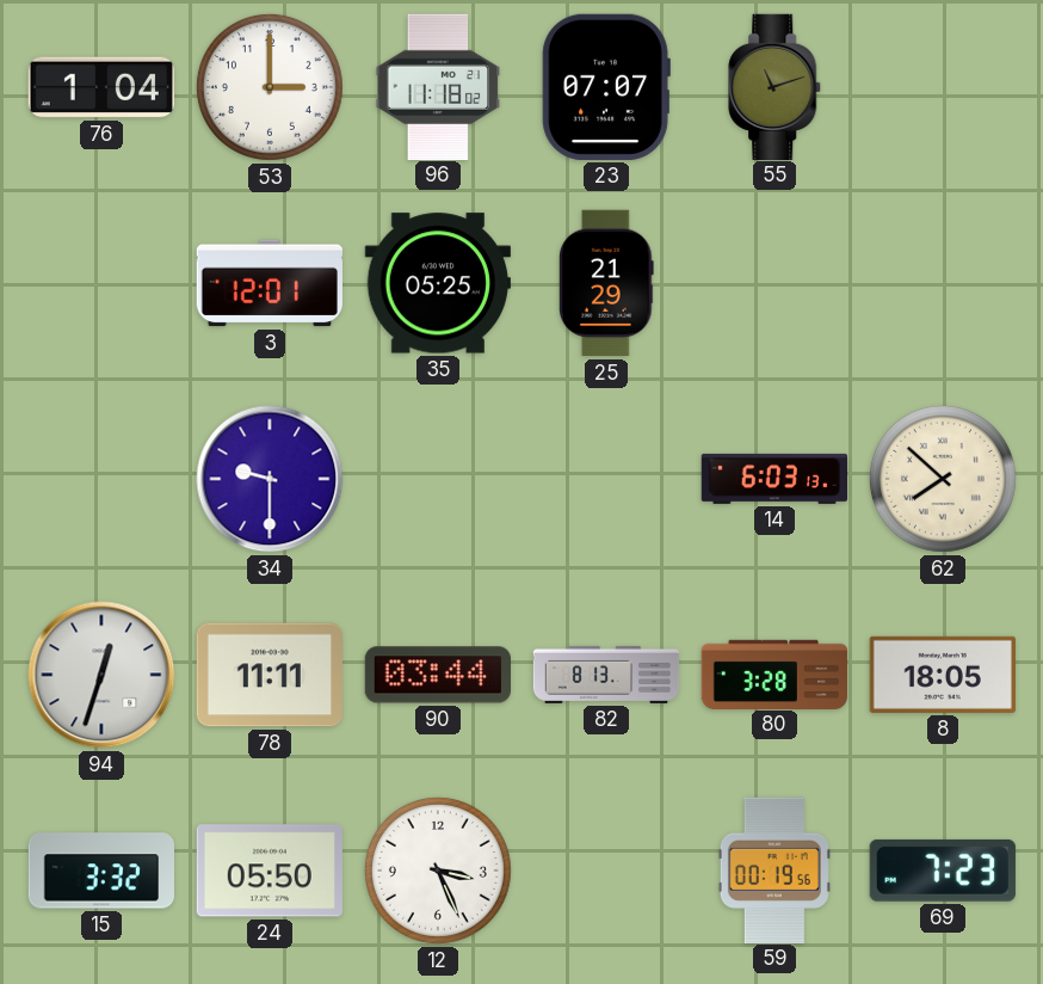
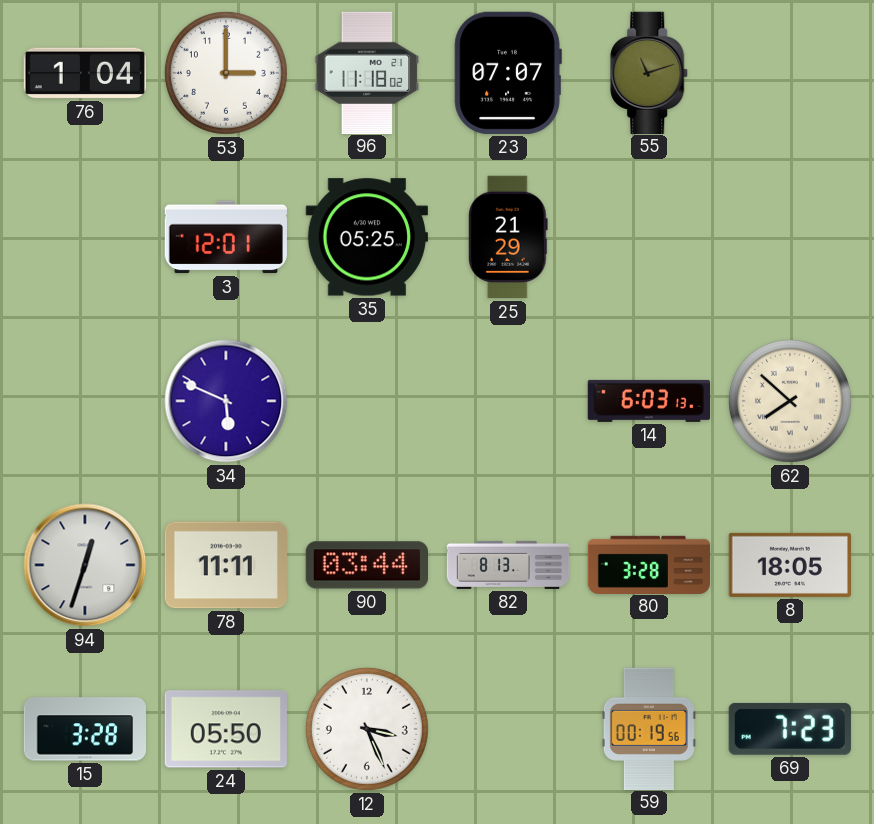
34: 9:30 -> 5:49
15: 3:32 -> 3:28
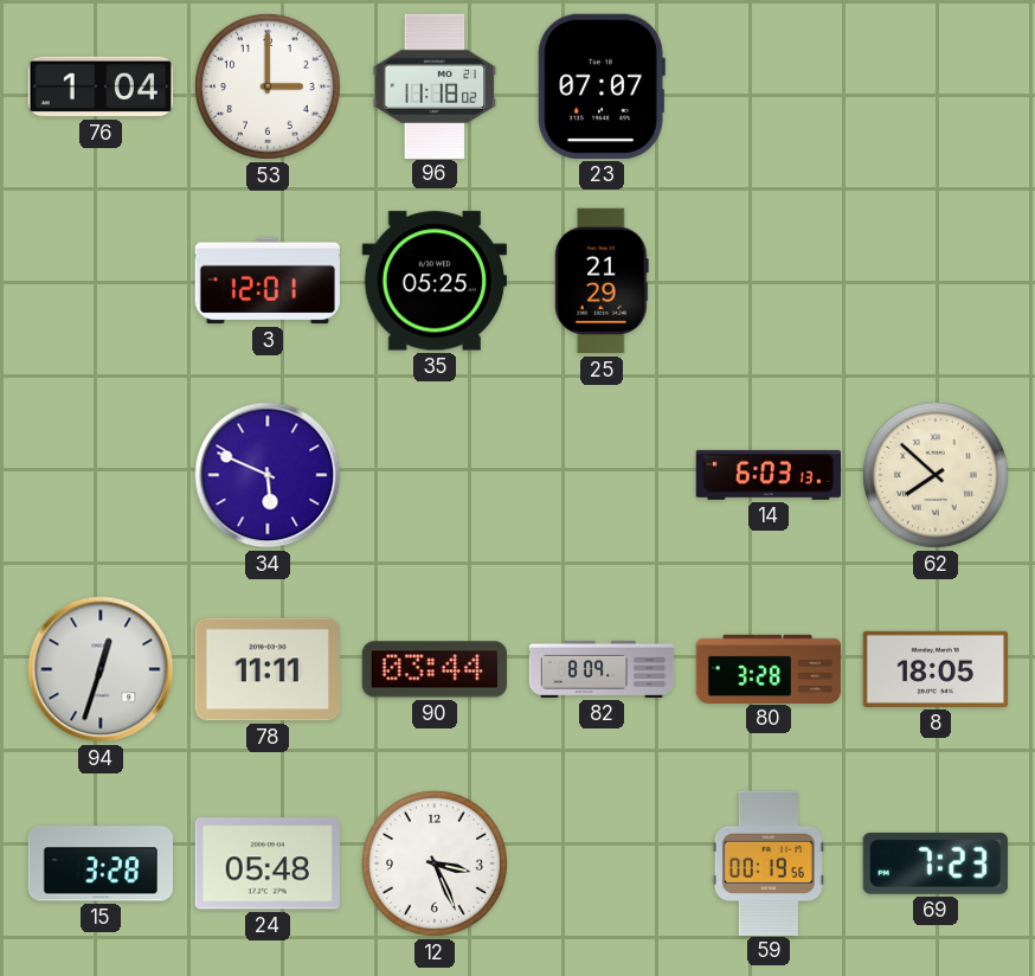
55: 11:12 -> none
82: 8:13 -> 8:09
24: 05:50 -> 05:48
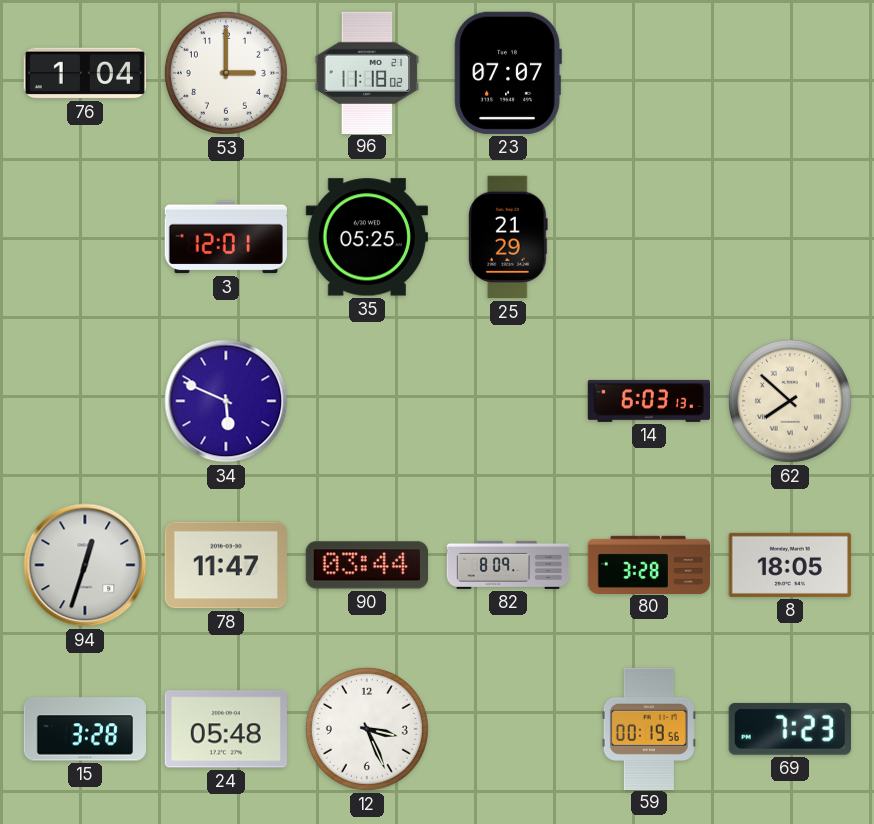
78: 11:11 -> 11:47
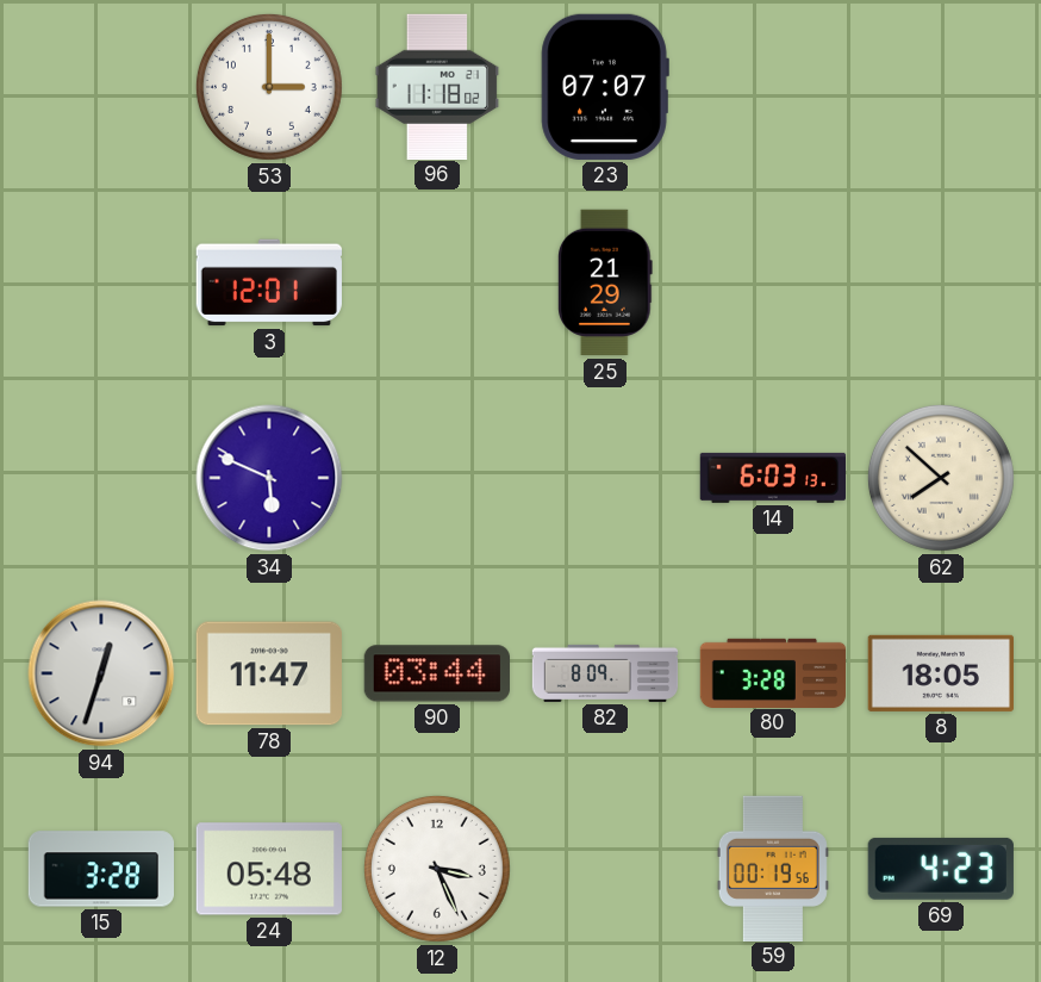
76: 1:04 -> none
35: 05:25 -> none
69: 7:23 -> 4:23
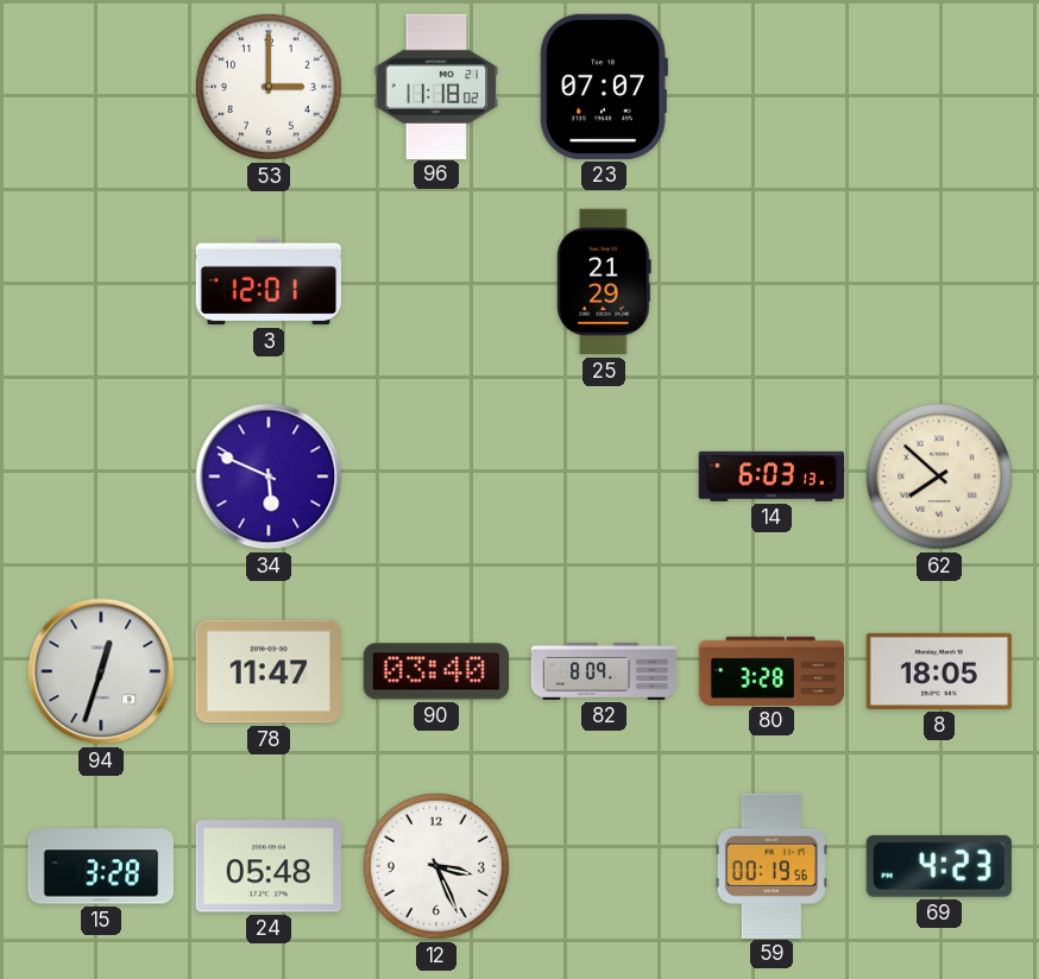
90: 03:44 -> 03:40
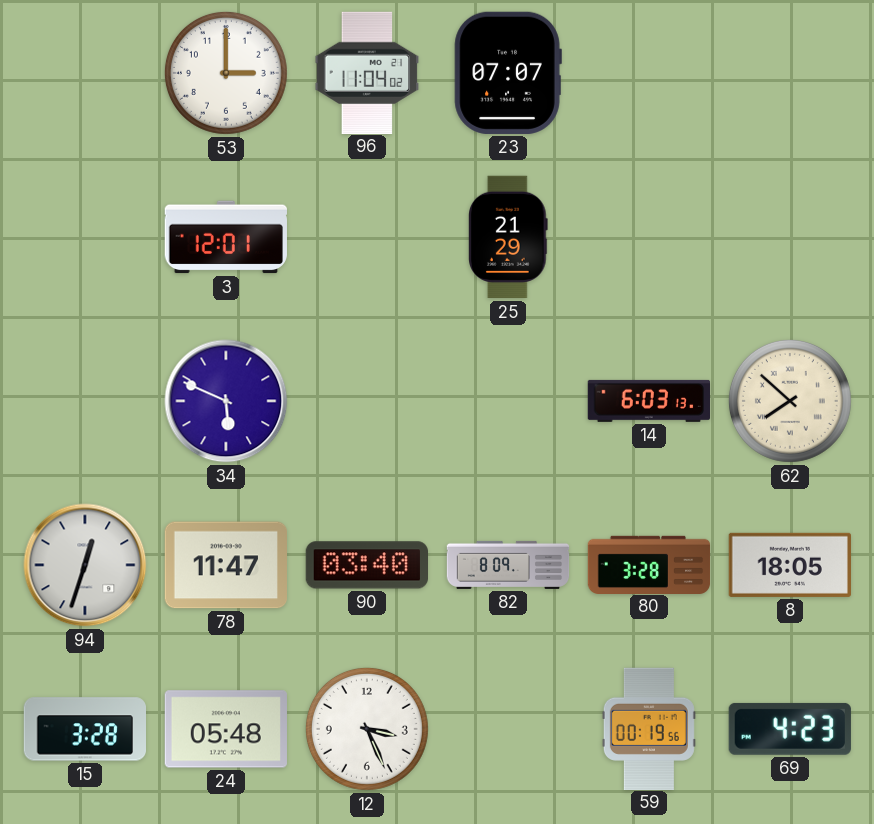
96: 11:18 -> 11:04
